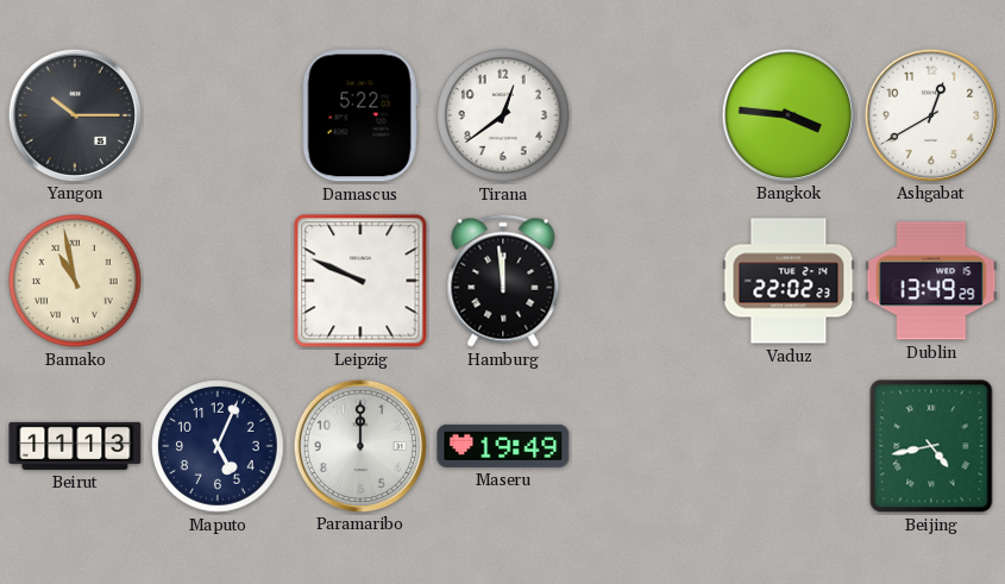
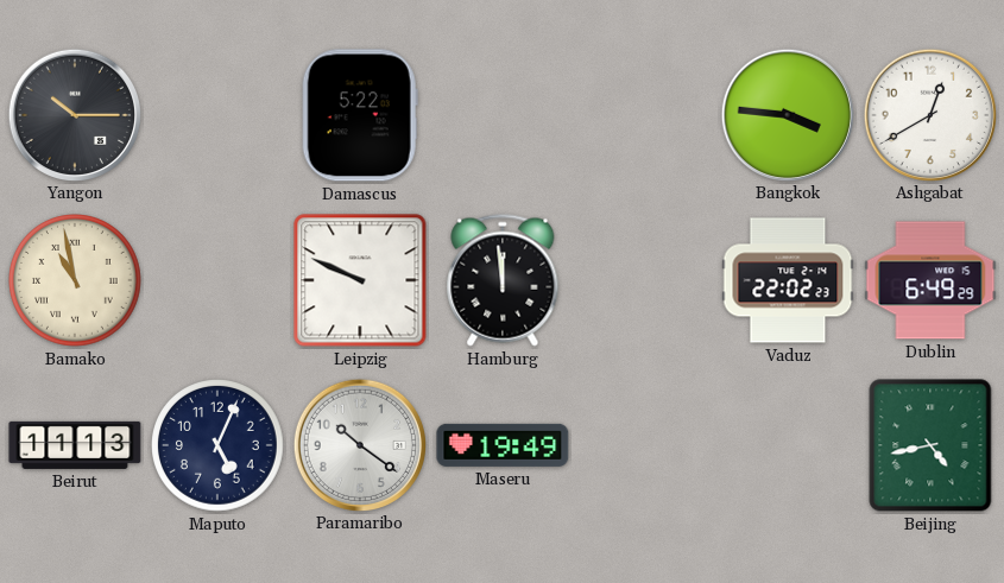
Tirana: 12:39 -> none
Dublin: 13:49 -> 6:49
Paramaribo: 12:00 -> 10:21
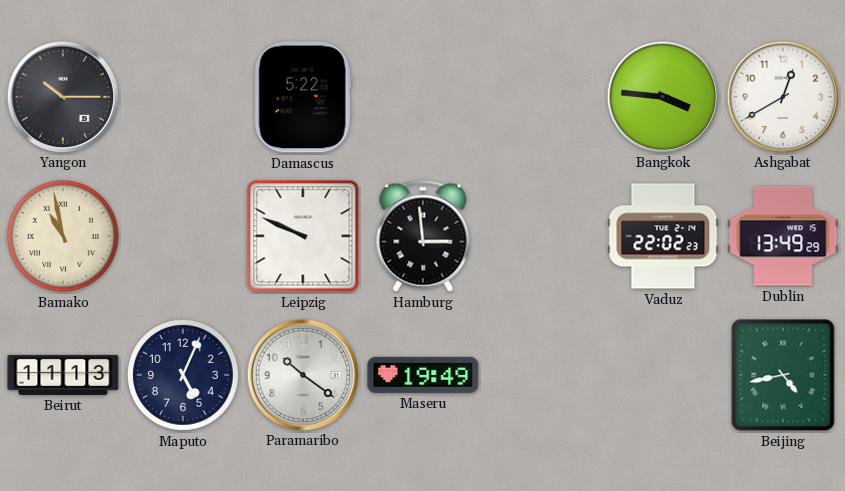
Hamburg: 11:59 -> 2:59
Dublin: 6:49 -> 13:49
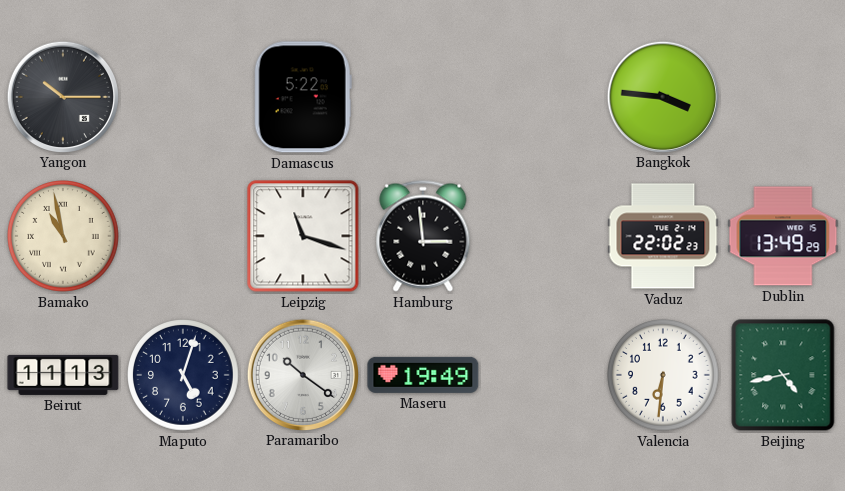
Ashgabat: 12:40 -> none
Leipzig: 9:49 -> 11:18
Maputo: 5:04 -> 5:03
Valencia: none -> 6:31
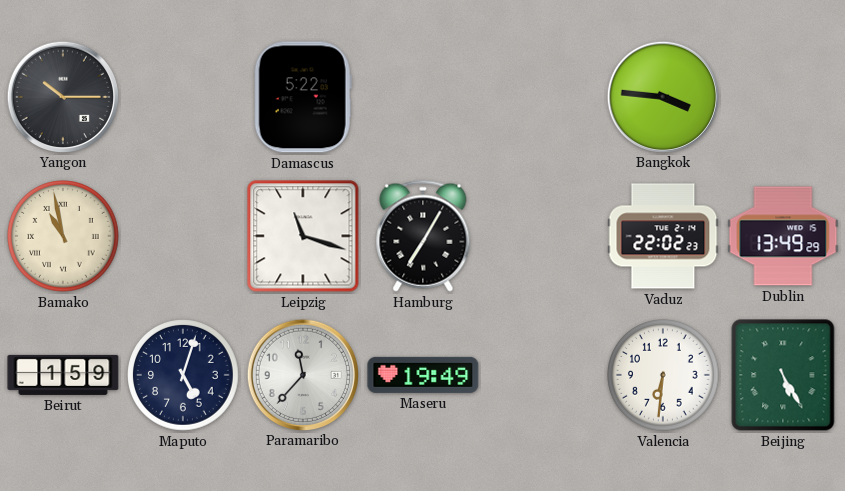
Hamburg: 2:59 -> 7:05
Beirut: 11:13 -> 1:59
Paramaribo: 10:21 -> 11:37
Beijing: 4:43 -> 5:25
